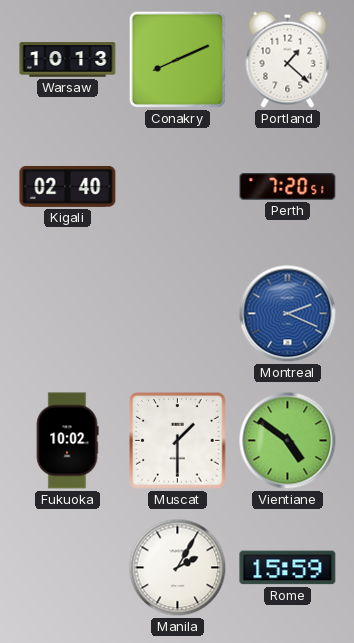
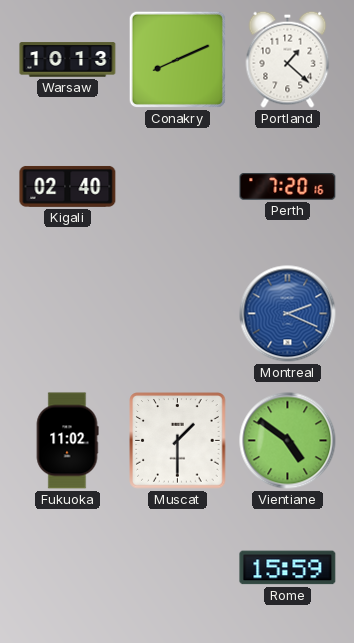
Perth: 7:20:51 -> 7:20:16
Fukuoka: 10:02 -> 11:02
Manila: 2:05 -> none
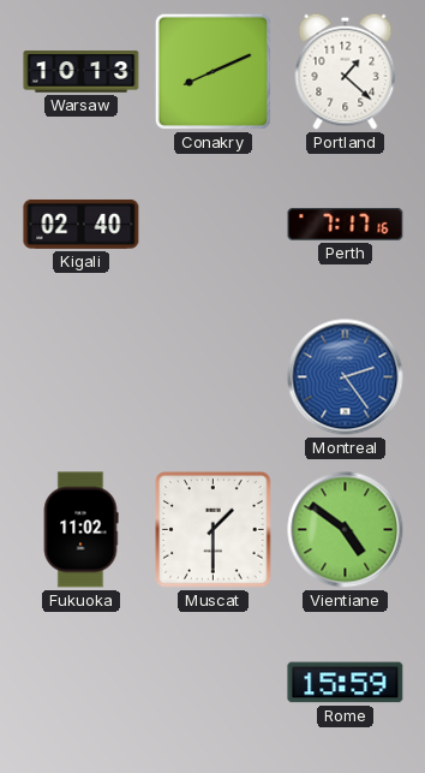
Perth: 7:20 -> 7:17
Montreal: 2:19 -> 2:24
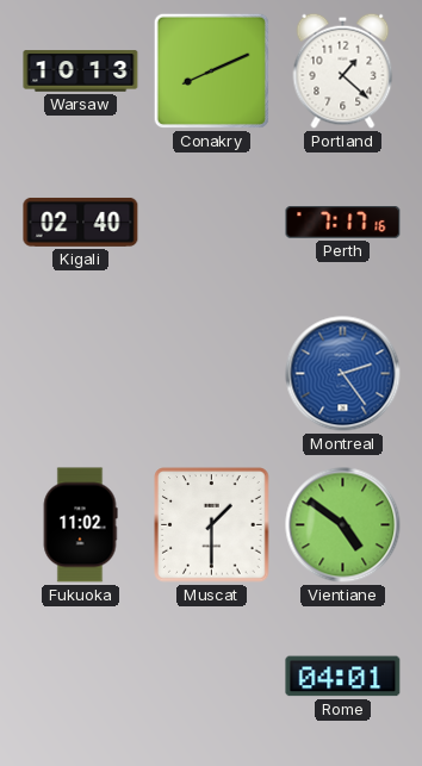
Rome: 15:59 -> 04:01
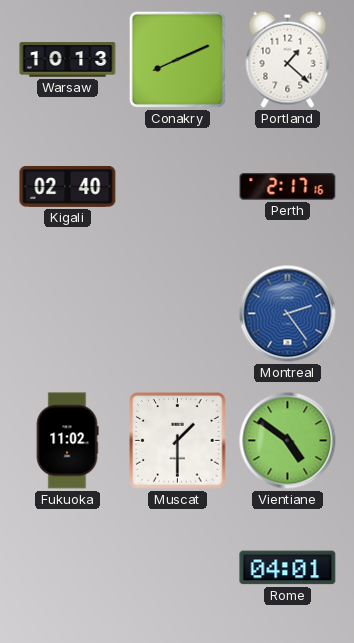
Perth: 7:17 -> 2:17
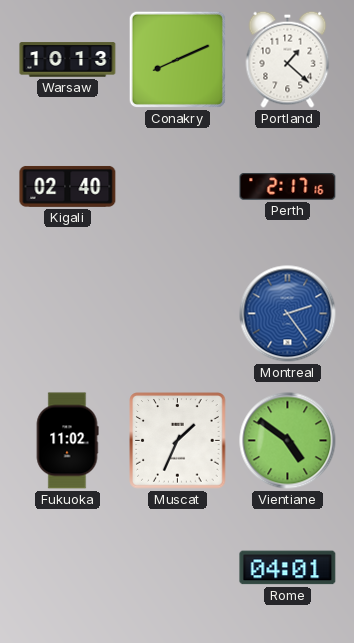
Muscat: 1:30 -> 1:34
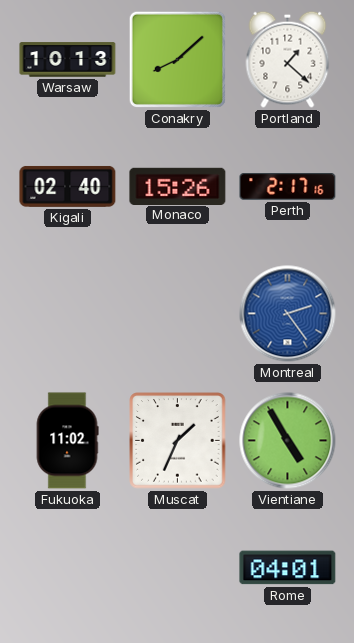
Conakry: 8:11 -> 8:08
Monaco: none -> 15:26
Vientiane: 4:51 -> 4:55
